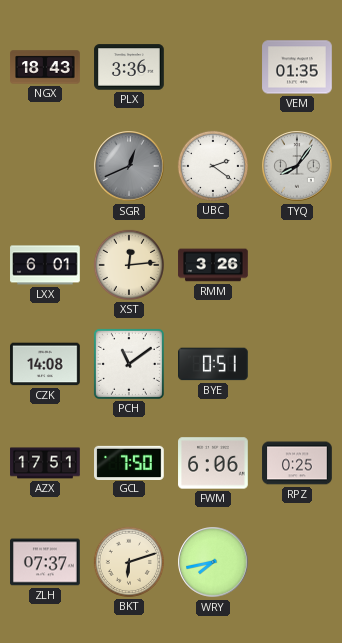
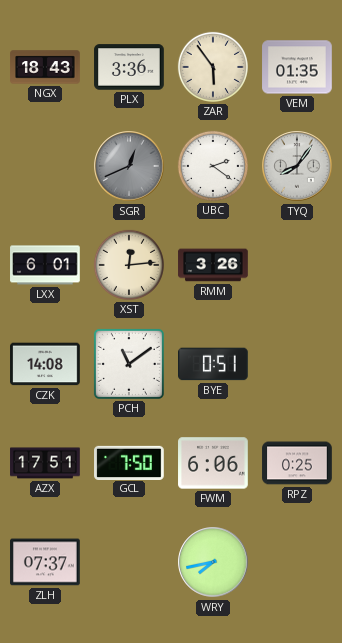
ZAR: none -> 5:54
BKT: 6:12 -> none
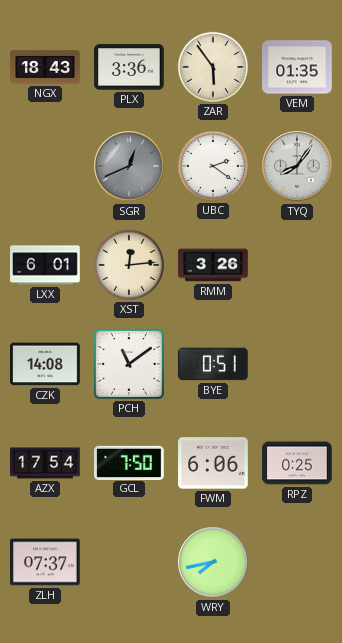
AZX: 17:51 -> 17:54
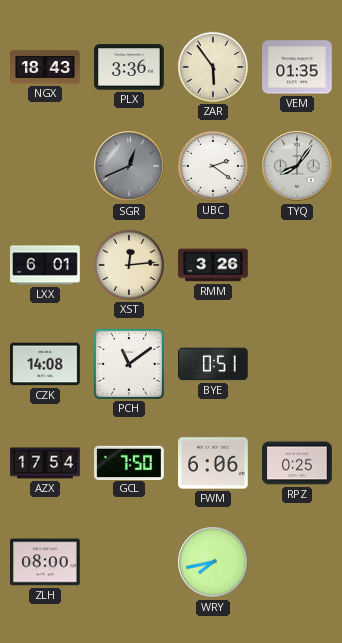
ZLH: 07:37 -> 08:00
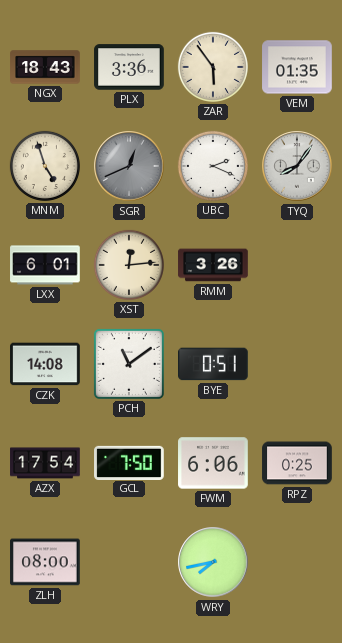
MNM: none -> 4:57
UBC: 2:21 -> 2:19
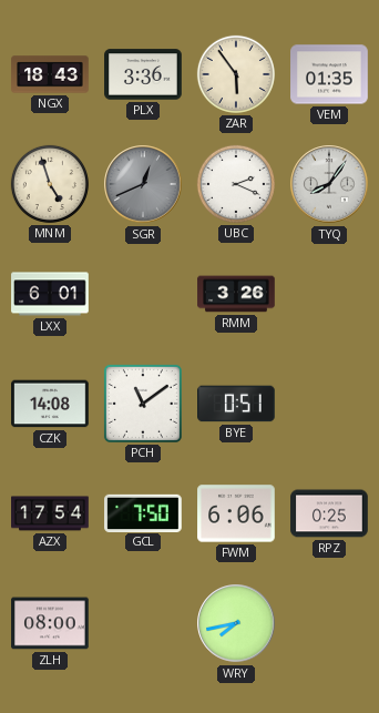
XST: 12:14 -> none
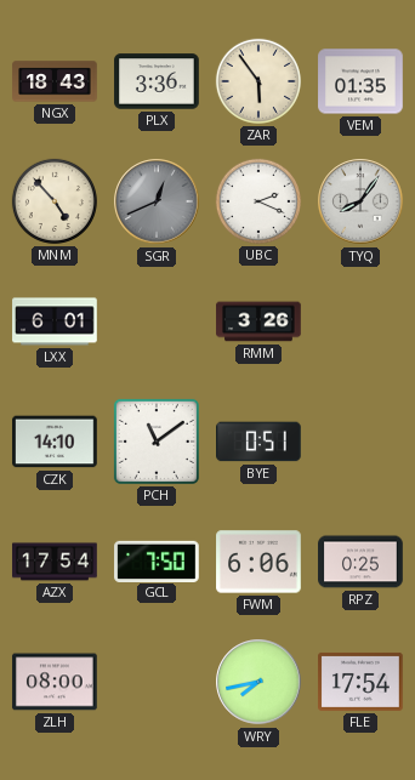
MNM: 4:57 -> 4:53
CZK: 14:08 -> 14:10
FLE: none -> 17:54
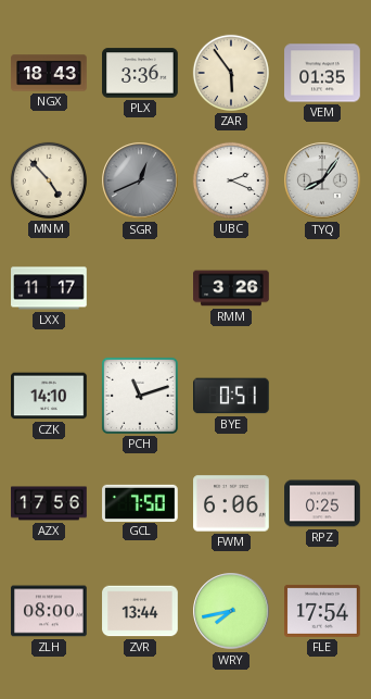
LXX: 6:01 -> 11:17
PCH: 11:09 -> 11:12
AZX: 17:54 -> 17:56
ZVR: none -> 13:44
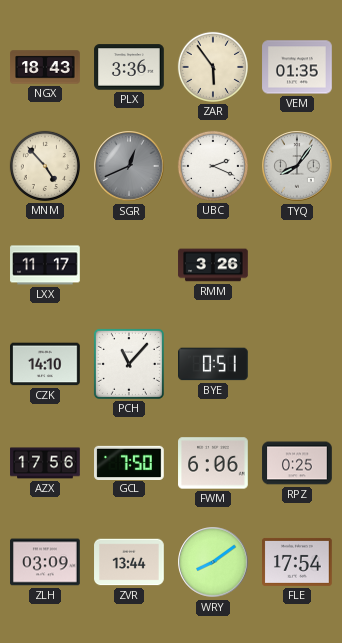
PCH: 11:12 -> 11:07
ZLH: 08:00 -> 03:09
WRY: 7:43 -> 8:09
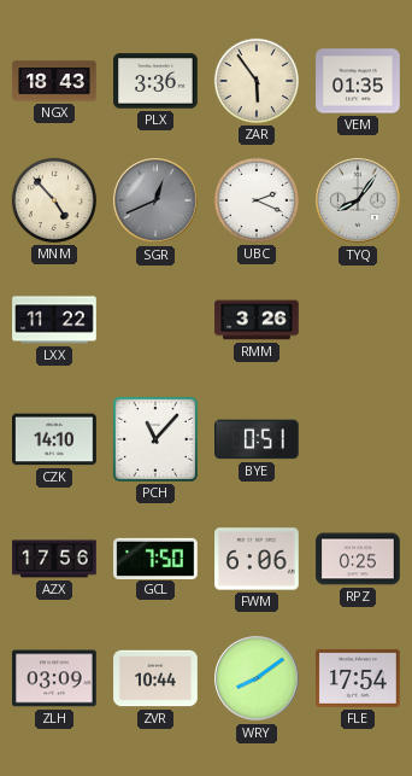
LXX: 11:17 -> 11:22
ZVR: 13:44 -> 10:44
